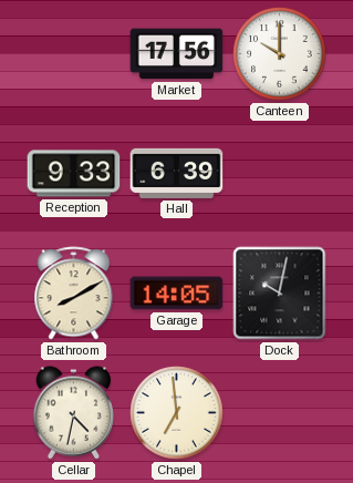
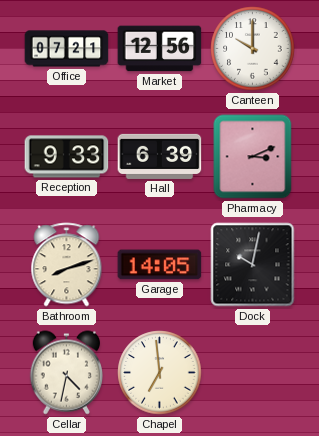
Office: none -> 07:21
Market: 17:56 -> 12:56
Pharmacy: none -> 3:11
Bathroom: 8:10 -> 8:12
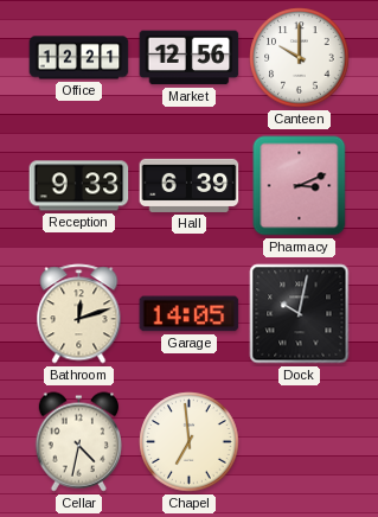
Office: 07:21 -> 12:21
Bathroom: 8:12 -> 12:12
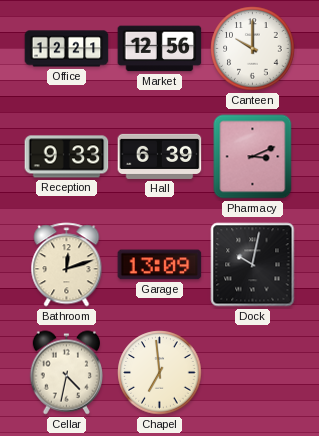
Garage: 14:05 -> 13:09
